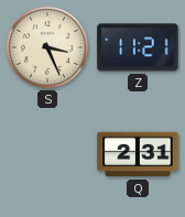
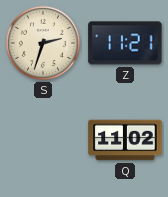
S: 3:26 -> 2:33
Q: 2:31 -> 11:02
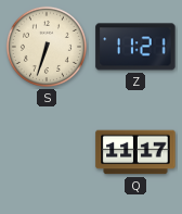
S: 2:33 -> 6:33
Q: 11:02 -> 11:17
